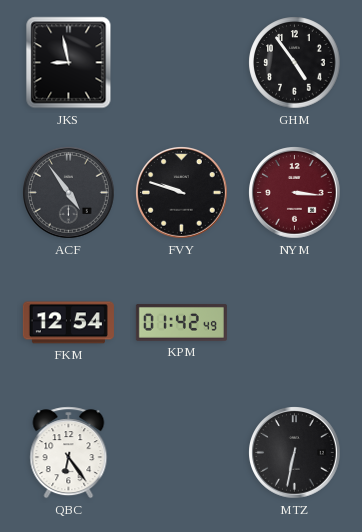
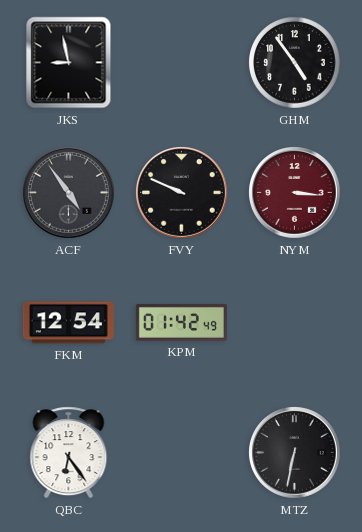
FVY: 9:48 -> 9:49
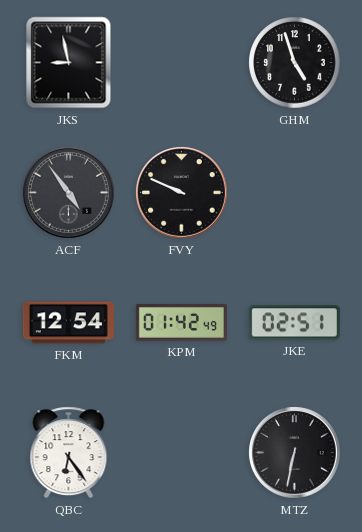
GHM: 4:54 -> 4:57
NYM: 3:16 -> none
JKE: none -> 02:51
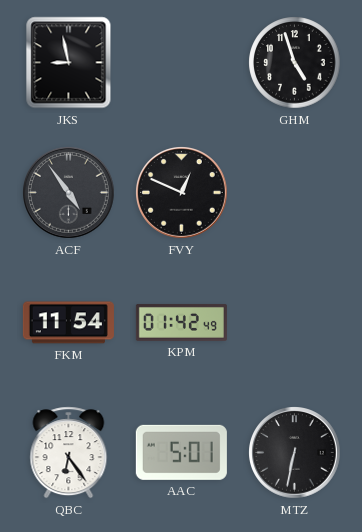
FVY: 9:49 -> 12:49
FKM: 12:54 -> 11:54
JKE: 02:51 -> none
AAC: none -> 5:01
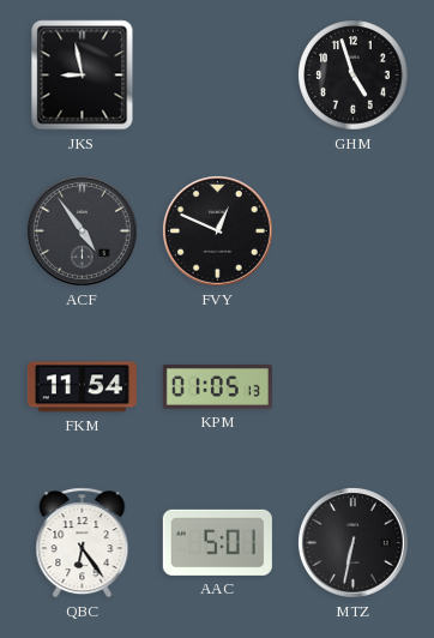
KPM: 01:42 -> 01:05
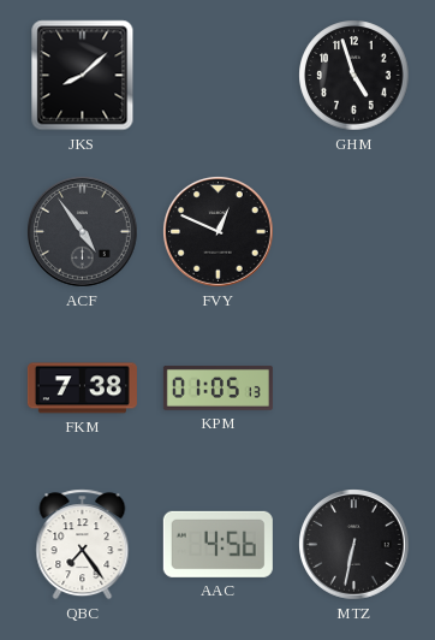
JKS: 8:58 -> 8:08
FKM: 11:54 -> 7:38
QBC: 6:24 -> 7:24
AAC: 5:01 -> 4:56
